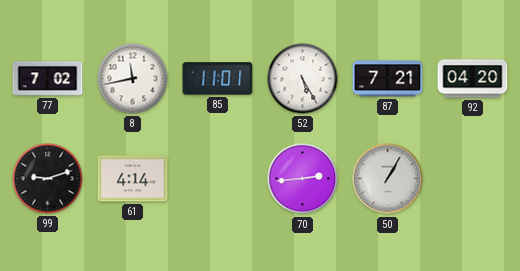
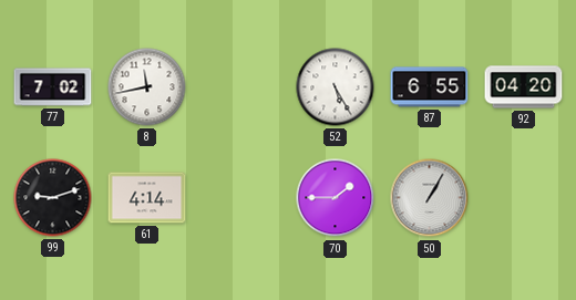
85: 11:01 -> none
87: 7:21 -> 6:55
70: 2:44 -> 1:45
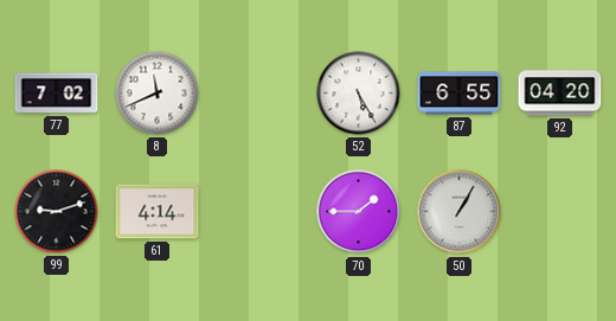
8: 11:43 -> 11:41
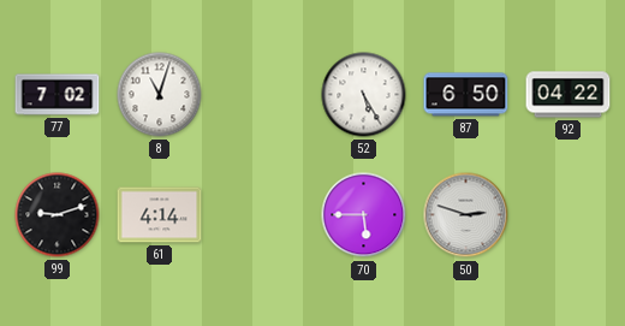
8: 11:41 -> 11:03
87: 6:55 -> 6:50
92: 04:20 -> 04:22
70: 1:45 -> 5:45
50: 1:05 -> 2:48
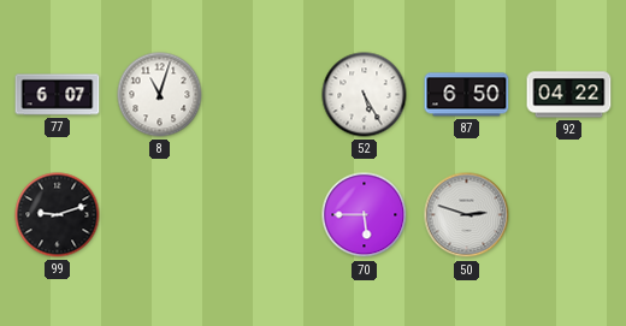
77: 7:02 -> 6:07
61: 4:14 -> none
